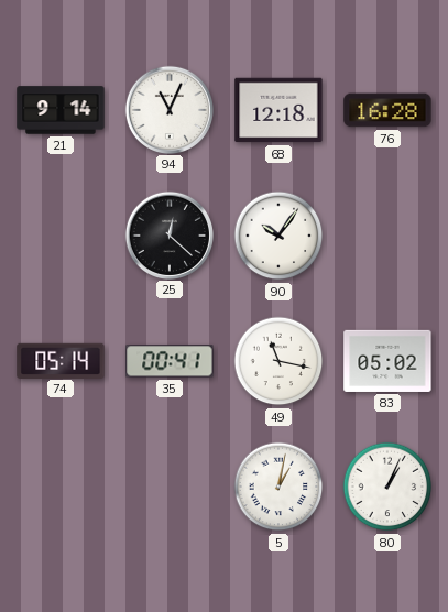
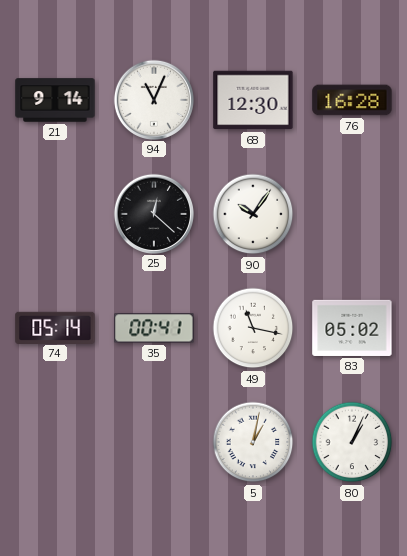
68: 12:18 -> 12:30
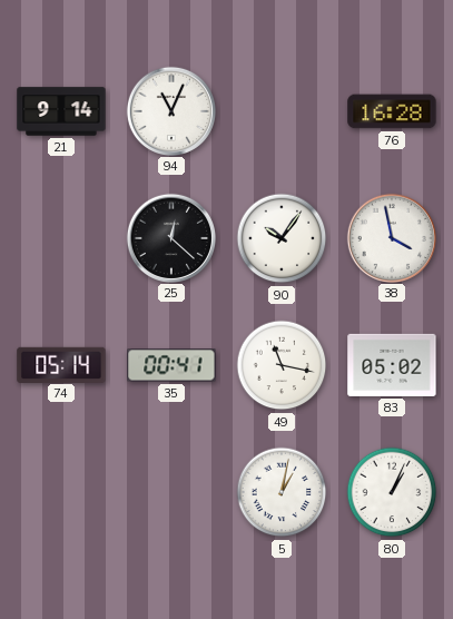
68: 12:30 -> none
38: none -> 3:58
